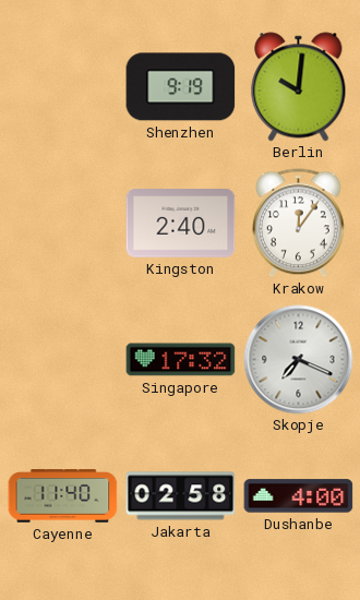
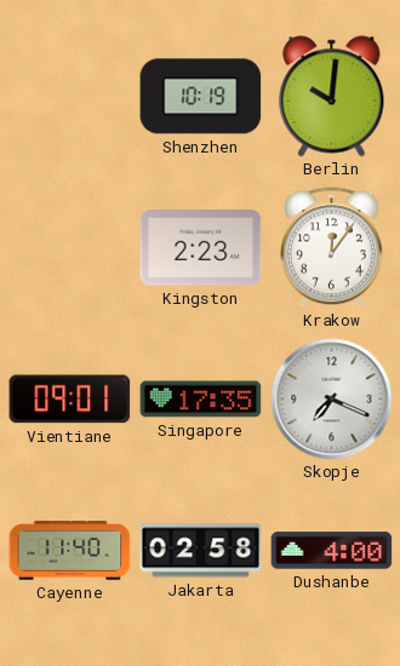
Shenzhen: 9:19 -> 10:19
Kingston: 2:40 -> 2:23
Vientiane: none -> 09:01
Singapore: 17:32 -> 17:35
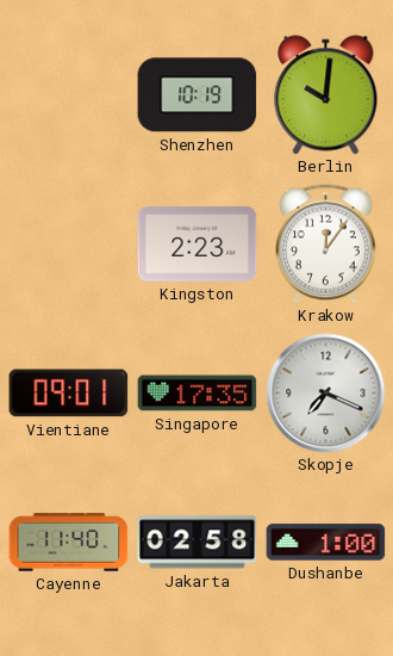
Dushanbe: 4:00 -> 1:00
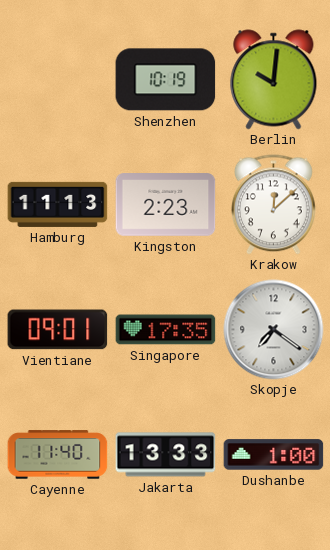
Hamburg: none -> 11:13
Krakow: 12:06 -> 12:08
Skopje: 7:19 -> 7:21
Jakarta: 02:58 -> 13:33
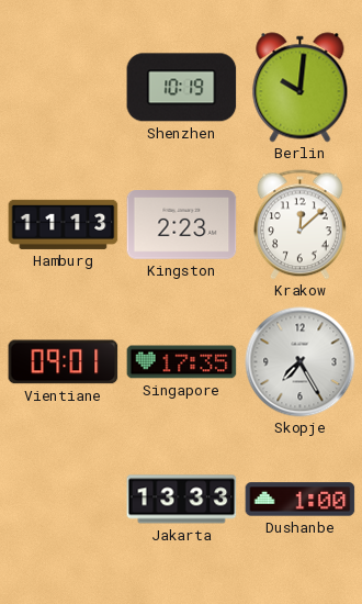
Skopje: 7:21 -> 7:25
Cayenne: 11:40 -> none
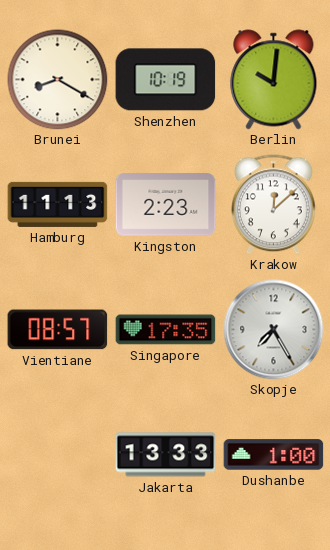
Brunei: none -> 8:20
Vientiane: 09:01 -> 08:57
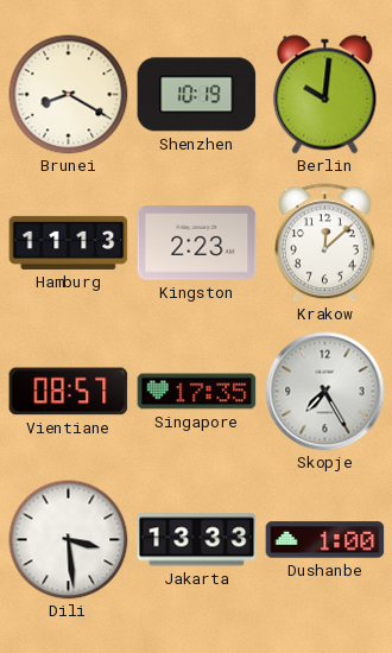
Dili: none -> 3:29
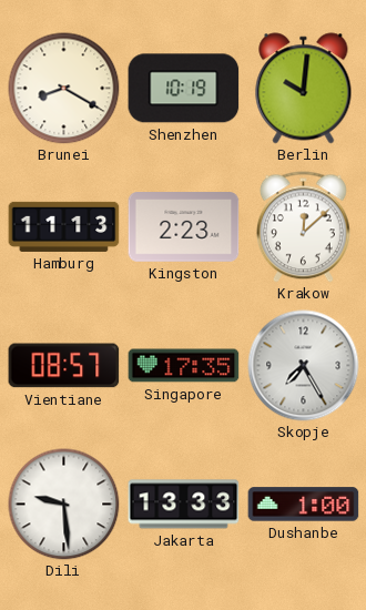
Dili: 3:29 -> 9:29
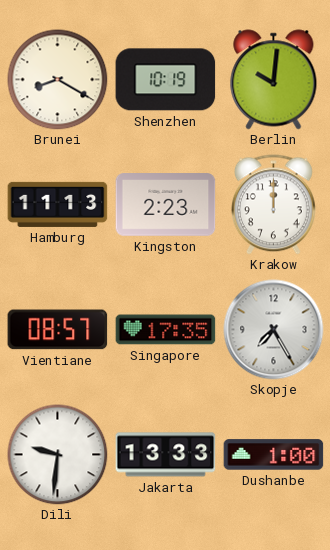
Krakow: 12:08 -> 12:00
Dili: 9:29 -> 9:31
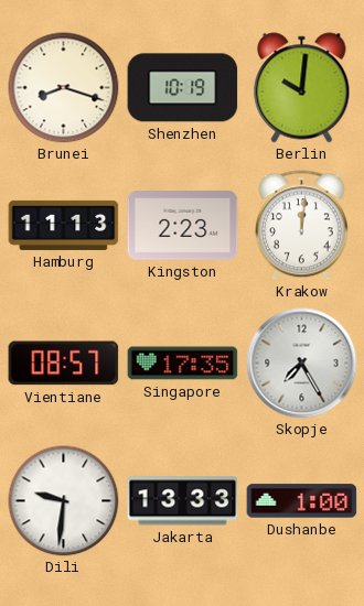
Brunei: 8:20 -> 8:18
Krakow: 12:00 -> 12:01
